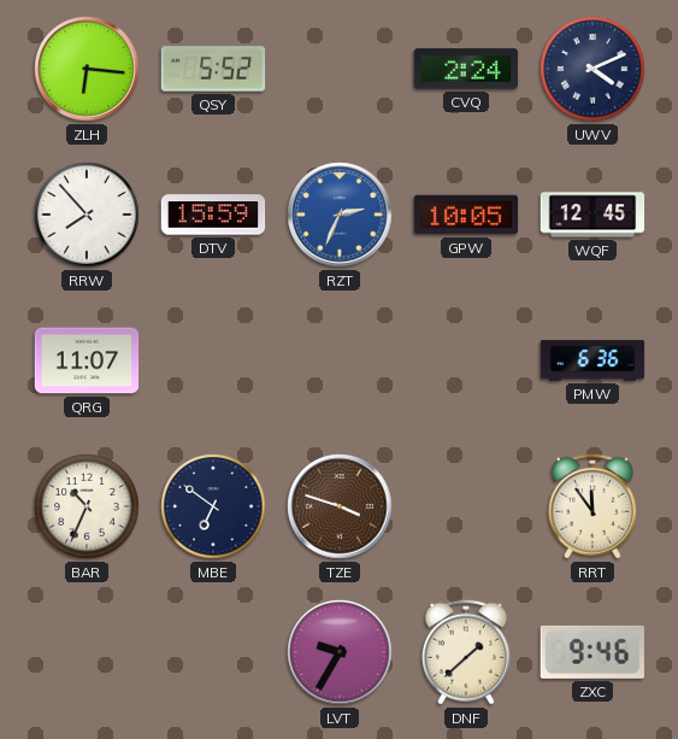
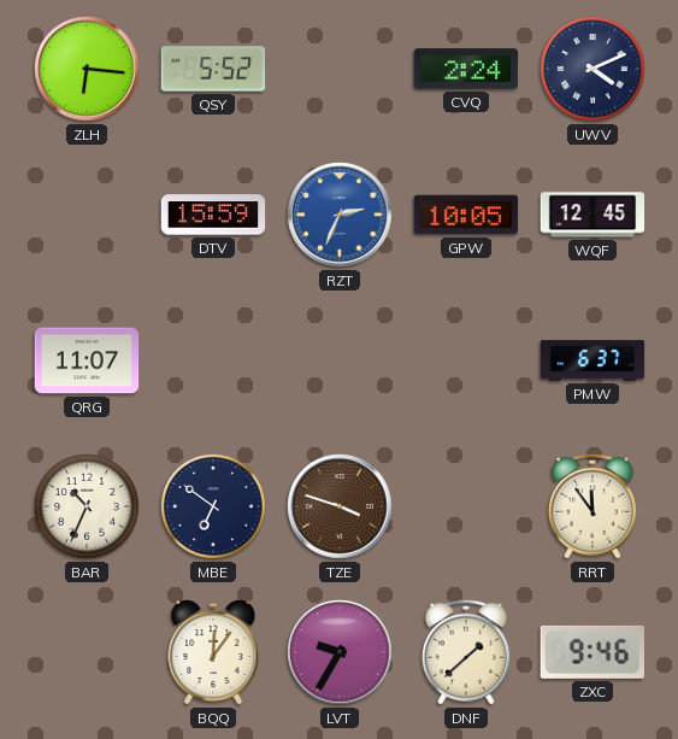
RRW: 7:53 -> none
PMW: 6:36 -> 6:37
BQQ: none -> 12:06
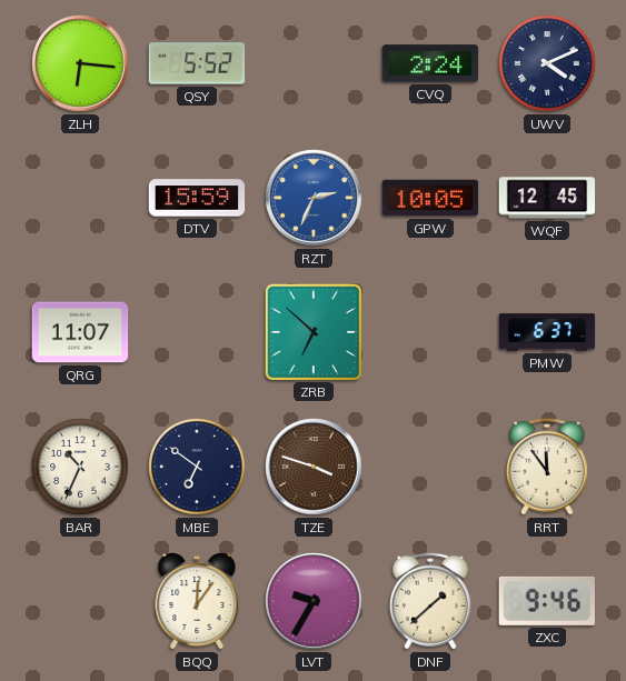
ZRB: none -> 6:52
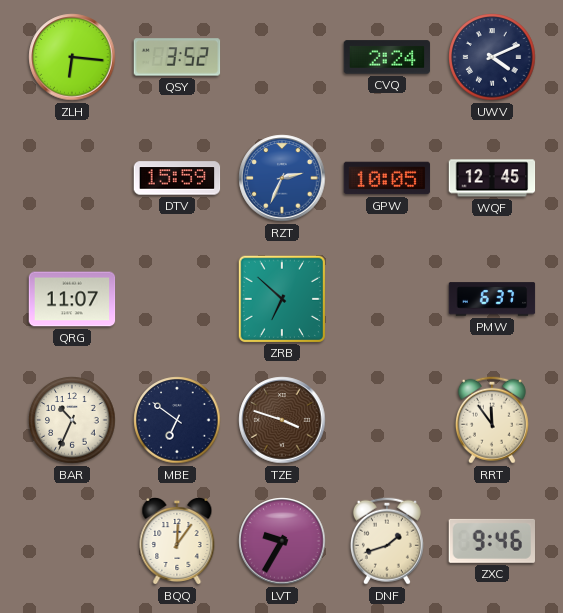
QSY: 5:52 -> 3:52
DNF: 1:38 -> 1:42
